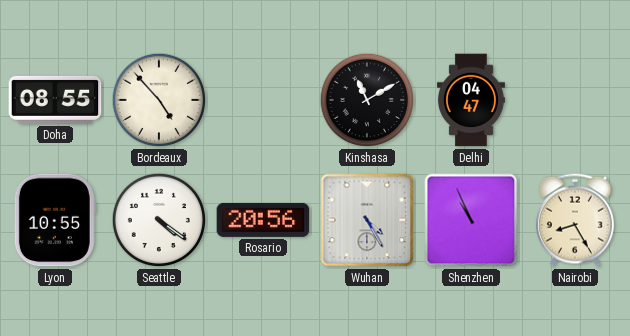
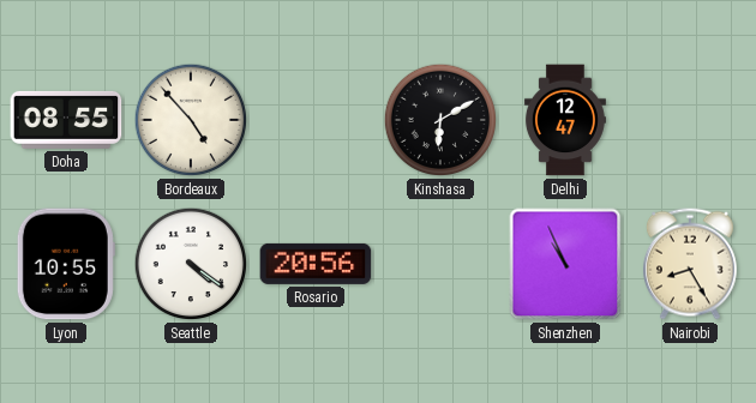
Kinshasa: 11:10 -> 6:10
Delhi: 04:47 -> 12:47
Wuhan: 4:25 -> none
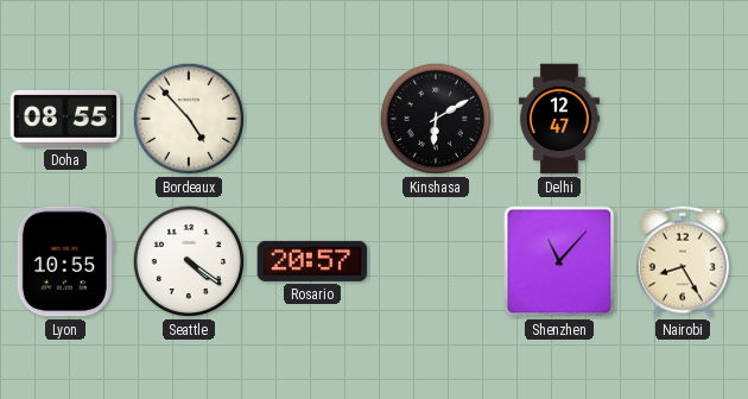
Rosario: 20:56 -> 20:57
Shenzhen: 10:56 -> 11:07
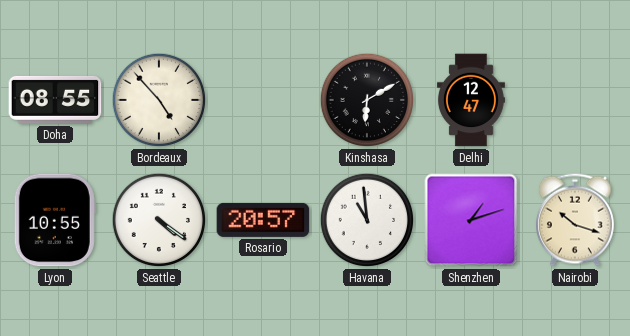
Havana: none -> 10:59
Shenzhen: 11:07 -> 1:12
Nairobi: 8:25 -> 10:18
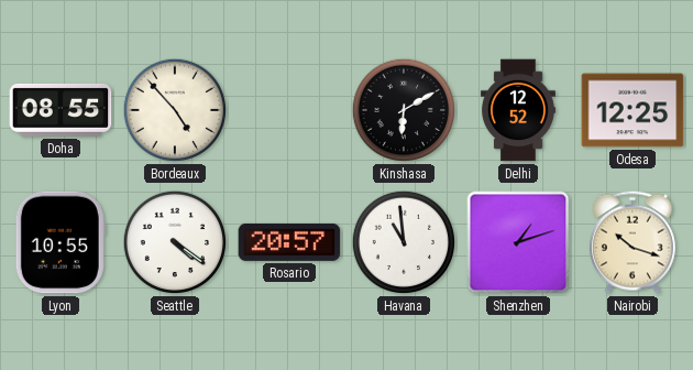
Delhi: 12:47 -> 12:52
Odesa: none -> 12:25
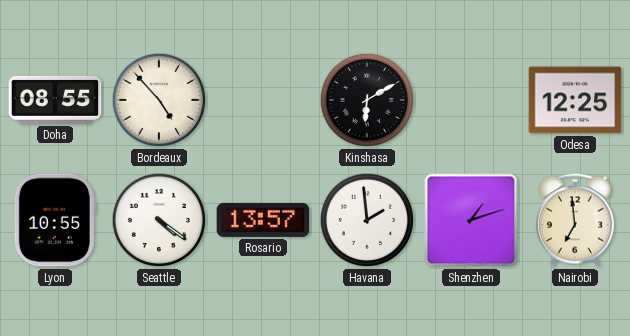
Delhi: 12:52 -> none
Rosario: 20:57 -> 13:57
Havana: 10:59 -> 1:59
Nairobi: 10:18 -> 6:59
